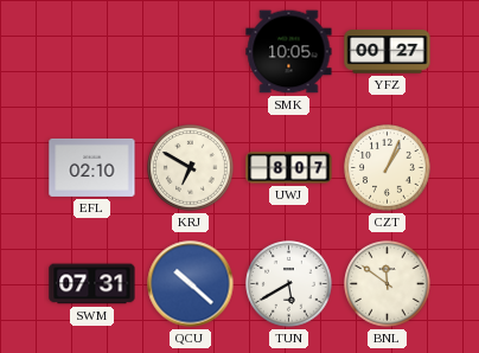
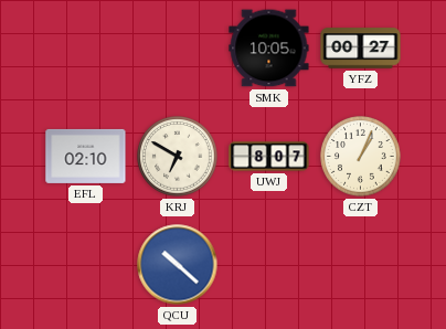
SWM: 07:31 -> none
TUN: 5:40 -> none
BNL: 11:51 -> none
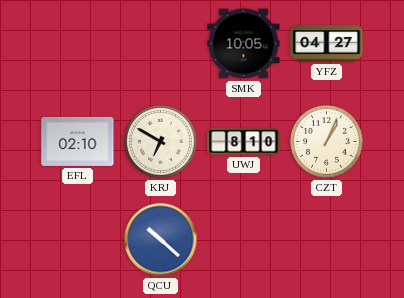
YFZ: 00:27 -> 04:27
UWJ: 8:07 -> 8:10
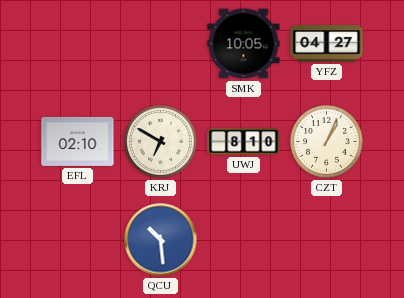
QCU: 10:22 -> 10:29
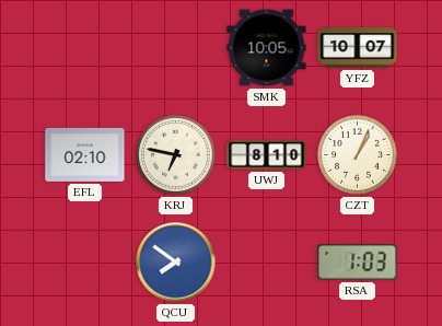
YFZ: 04:27 -> 10:07
KRJ: 6:50 -> 6:47
QCU: 10:29 -> 7:51
RSA: none -> 1:03
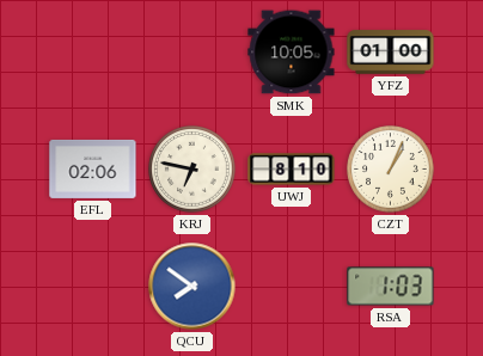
YFZ: 10:07 -> 01:00
EFL: 02:10 -> 02:06
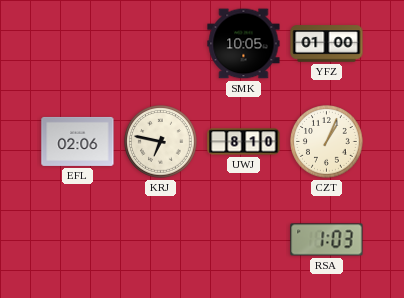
QCU: 7:51 -> none
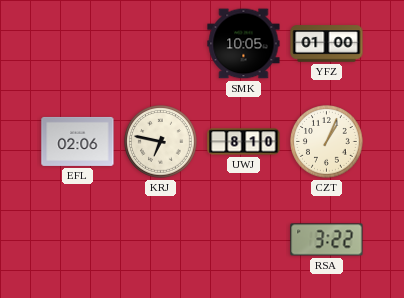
RSA: 1:03 -> 3:22
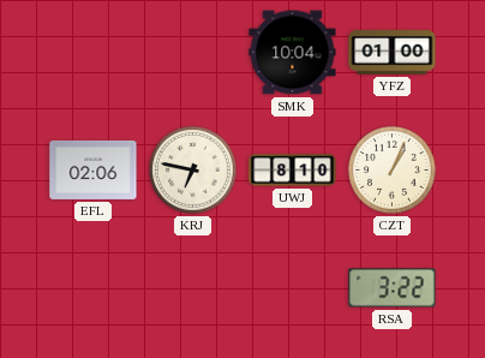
SMK: 10:05 -> 10:04
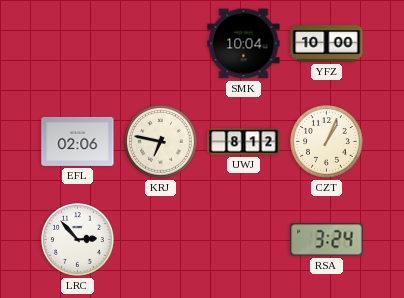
YFZ: 01:00 -> 10:00
UWJ: 8:10 -> 8:12
LRC: none -> 2:53
RSA: 3:22 -> 3:24
